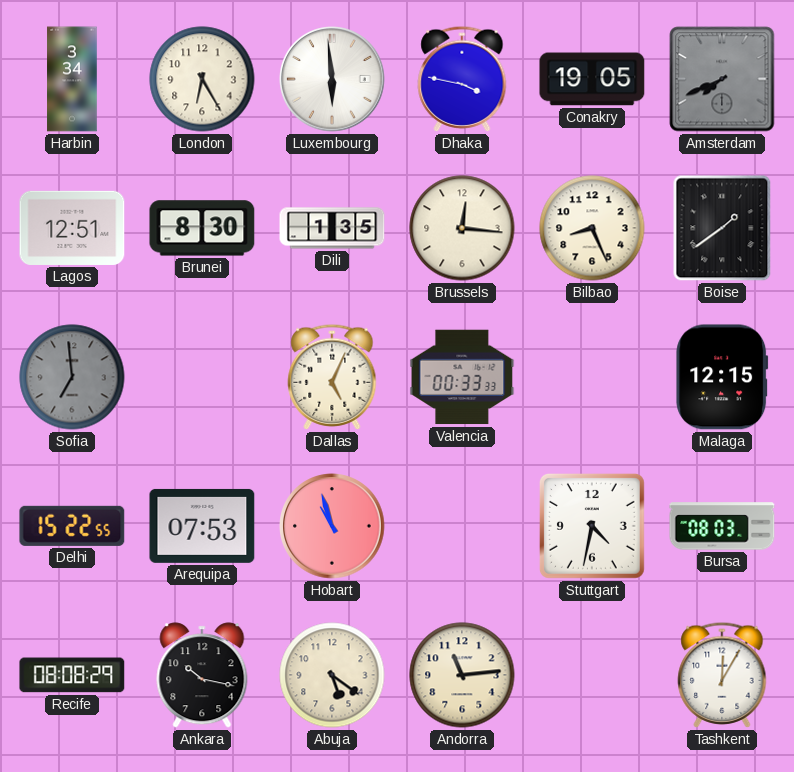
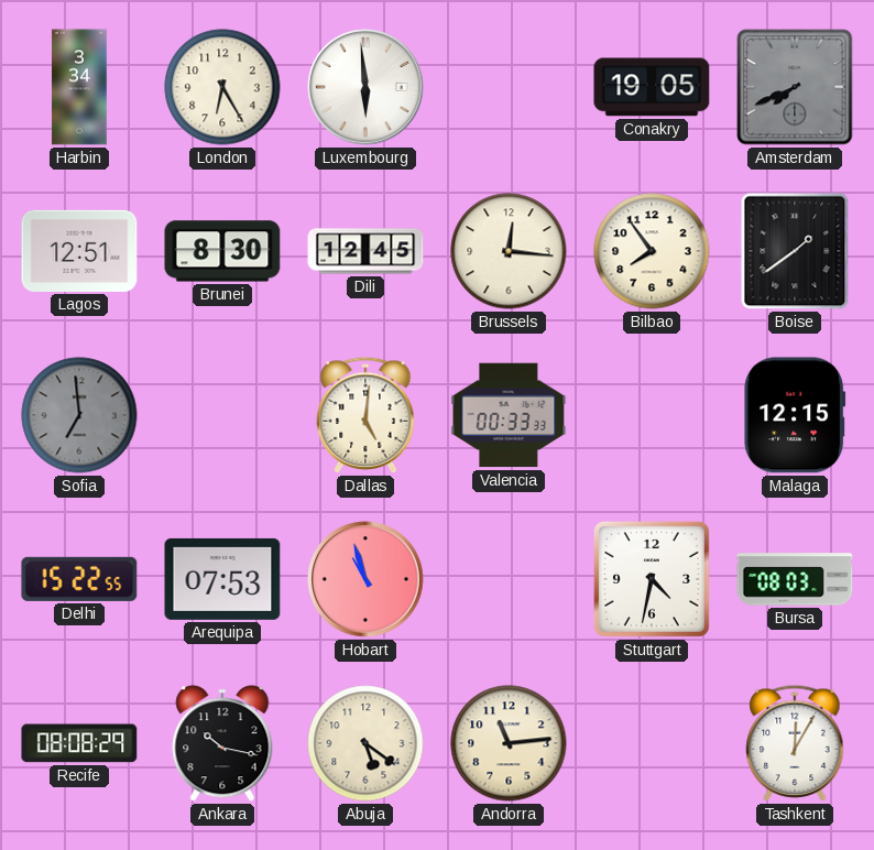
Dhaka: 3:47 -> none
Dili: 1:35 -> 12:45
Bilbao: 8:26 -> 7:54
Dallas: 5:04 -> 5:01
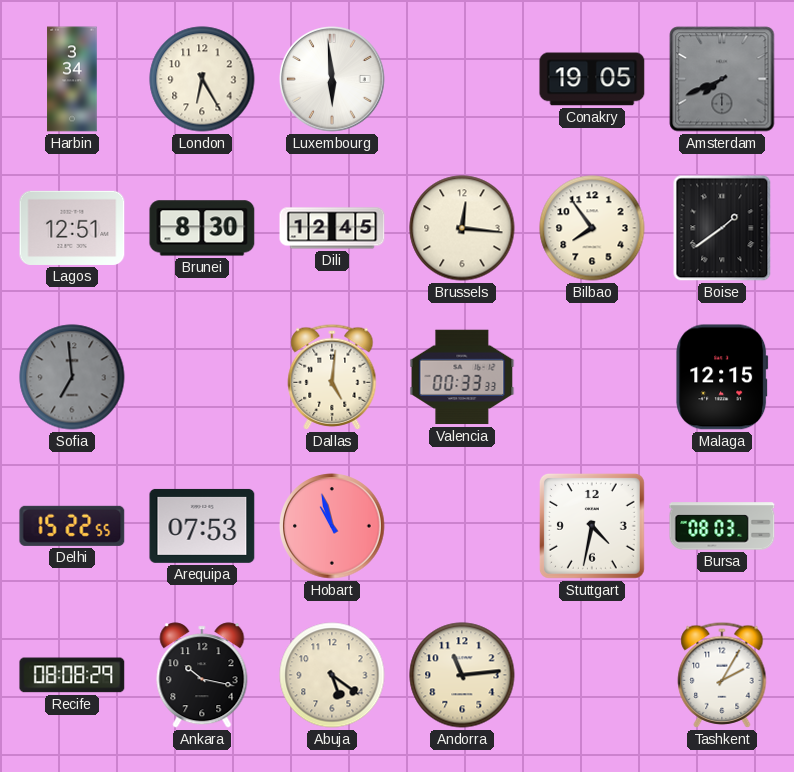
Tashkent: 12:05 -> 2:05
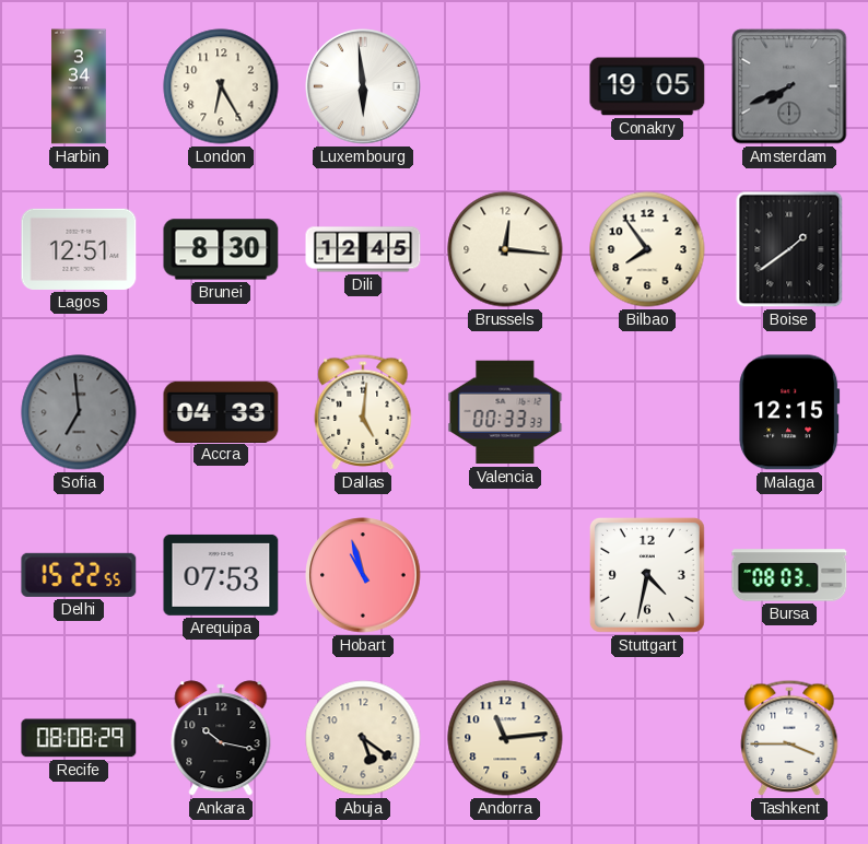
Accra: none -> 04:33
Tashkent: 2:05 -> 3:45
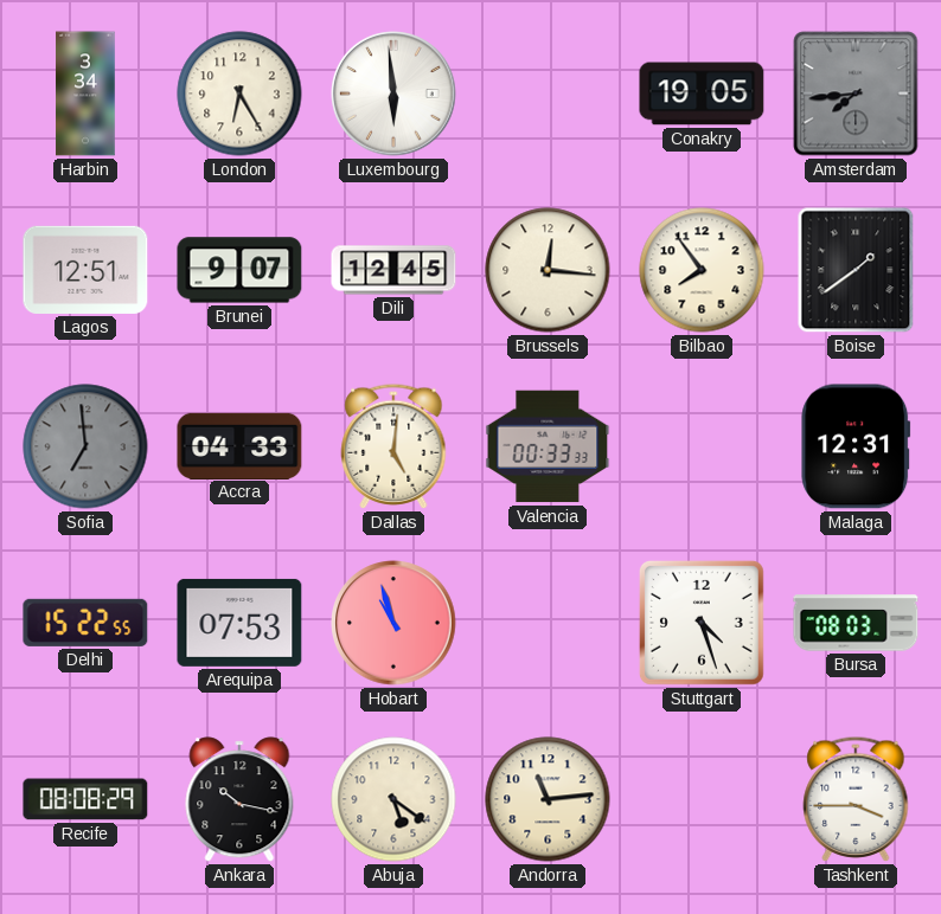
Amsterdam: 7:41 -> 7:44
Brunei: 8:30 -> 9:07
Malaga: 12:15 -> 12:31
Stuttgart: 4:32 -> 4:27
